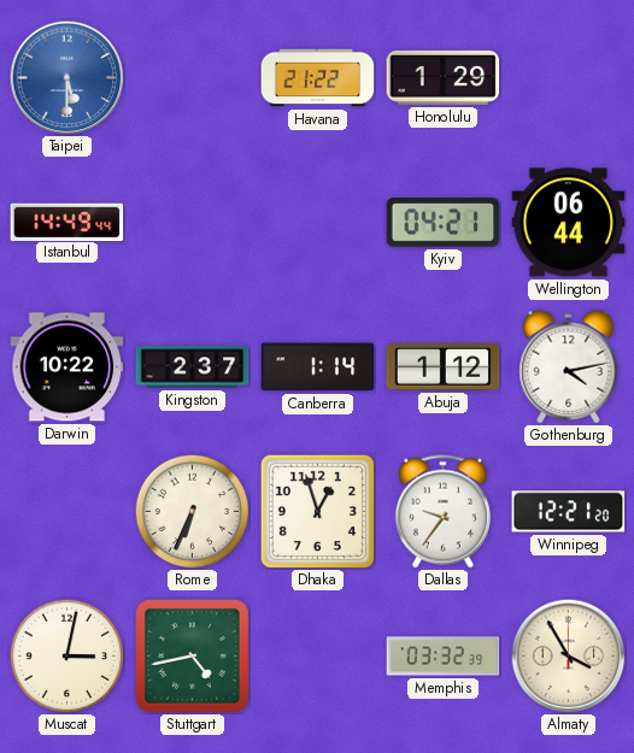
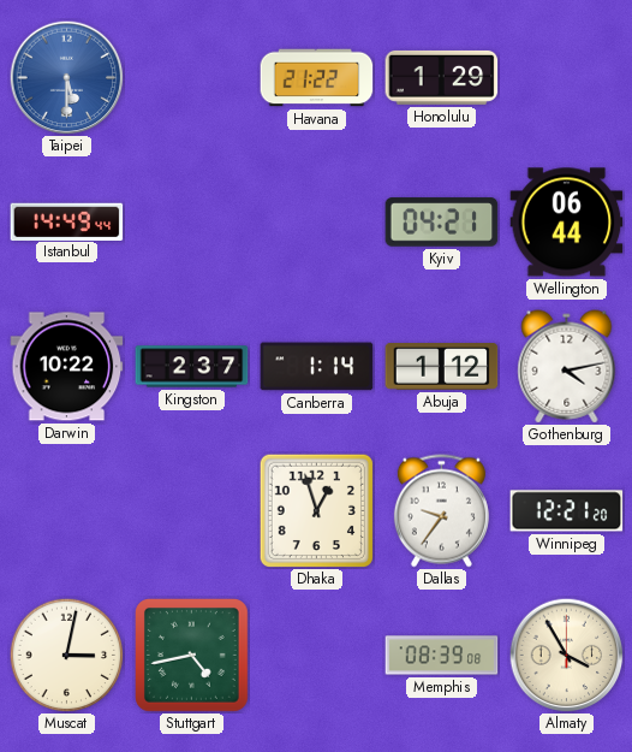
Rome: 6:34 -> none
Memphis: 03:32 -> 08:39
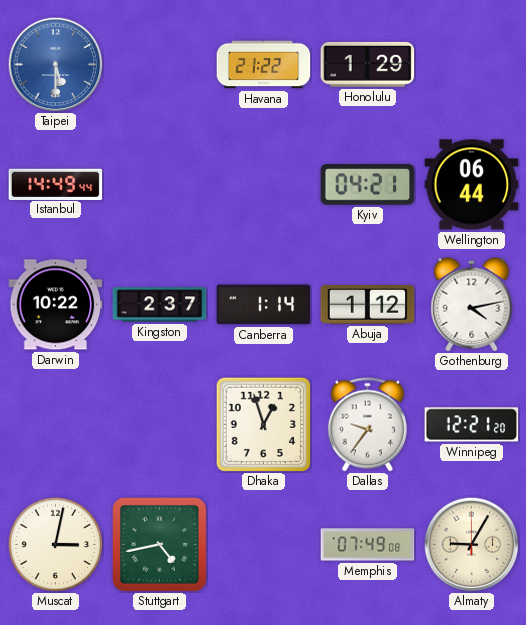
Memphis: 08:39 -> 07:49
Almaty: 3:55 -> 9:05
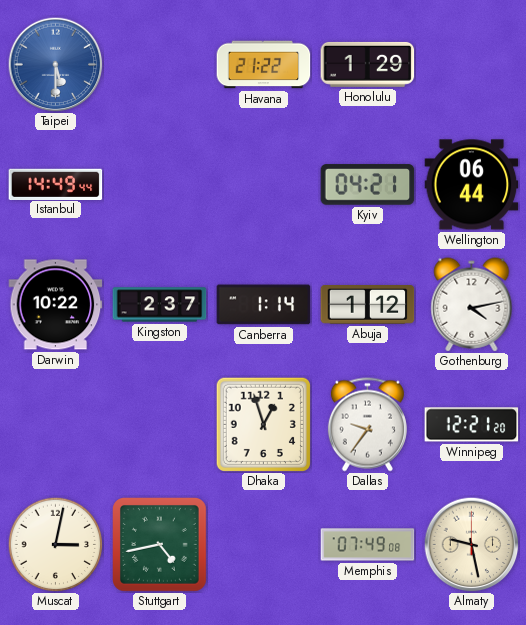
Almaty: 9:05 -> 9:28
